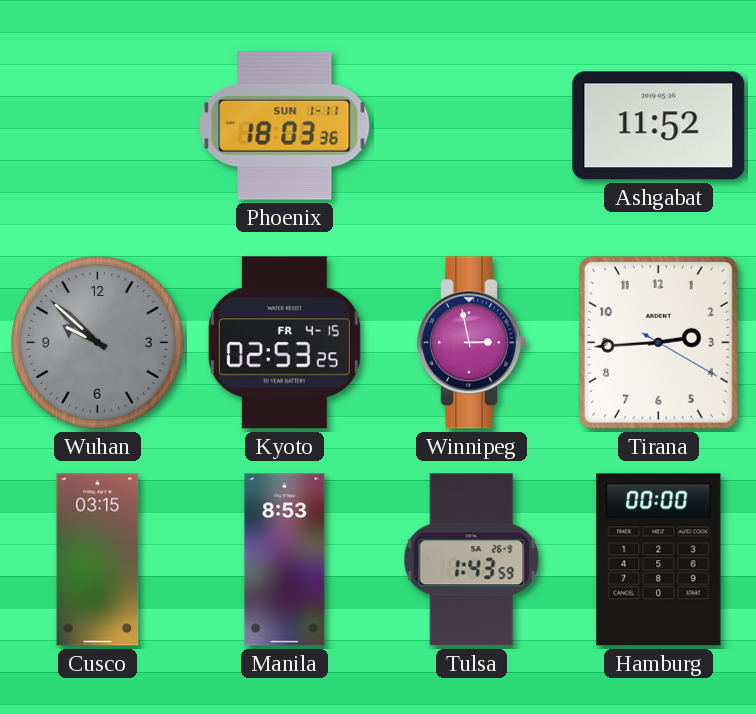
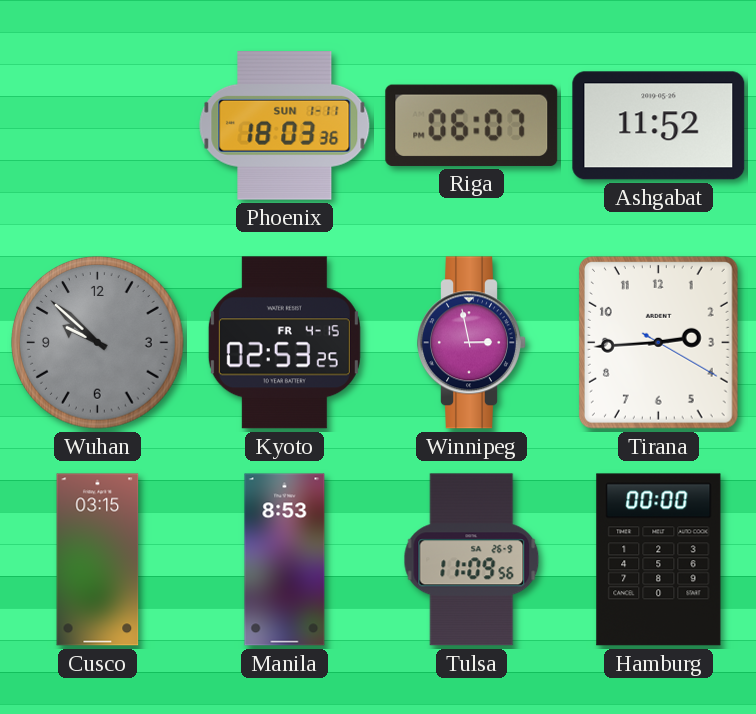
Riga: none -> 06:07
Tulsa: 1:43 -> 11:09
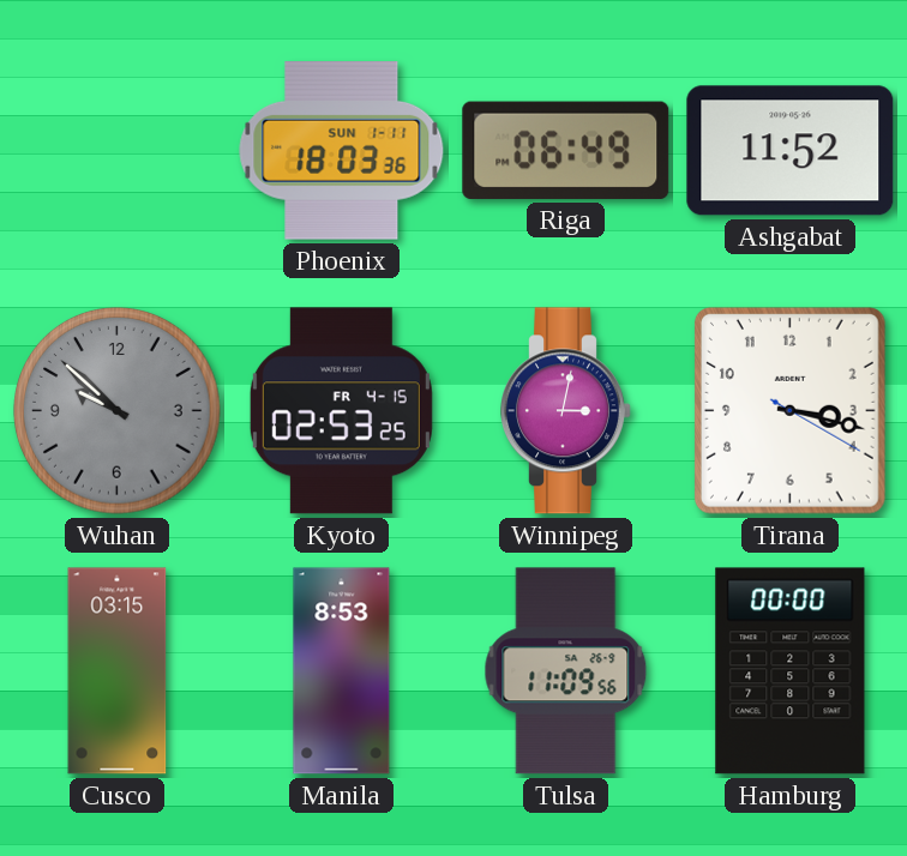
Riga: 06:07 -> 06:49
Winnipeg: 2:58 -> 3:02
Tirana: 2:44 -> 3:17
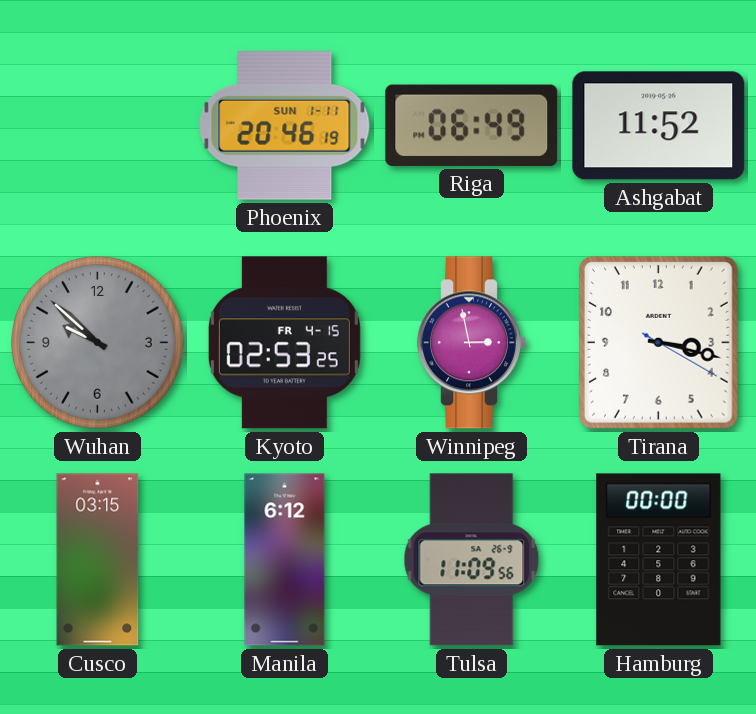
Phoenix: 18:03 -> 20:46
Winnipeg: 3:02 -> 2:58
Manila: 8:53 -> 6:12
